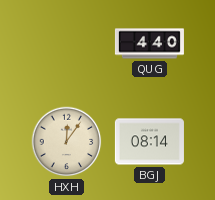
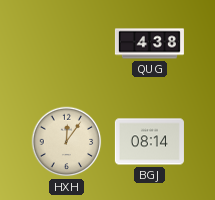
QUG: 4:40 -> 4:38
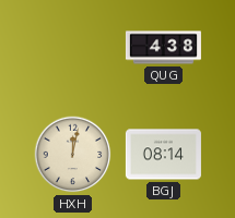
HXH: 12:06 -> 12:02
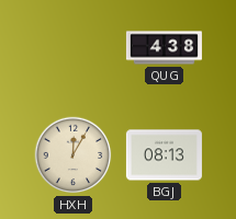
HXH: 12:02 -> 12:05
BGJ: 08:14 -> 08:13
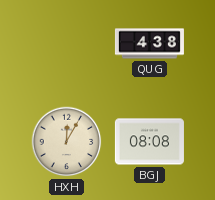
BGJ: 08:13 -> 08:08
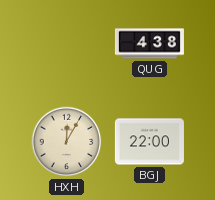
BGJ: 08:08 -> 22:00
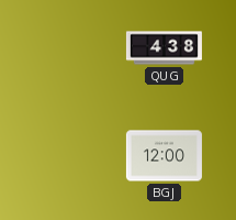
HXH: 12:05 -> none
BGJ: 22:00 -> 12:00
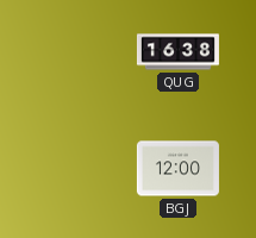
QUG: 4:38 -> 16:38
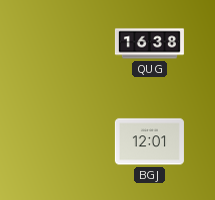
BGJ: 12:00 -> 12:01
